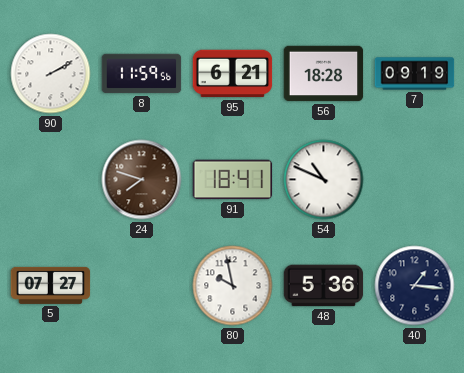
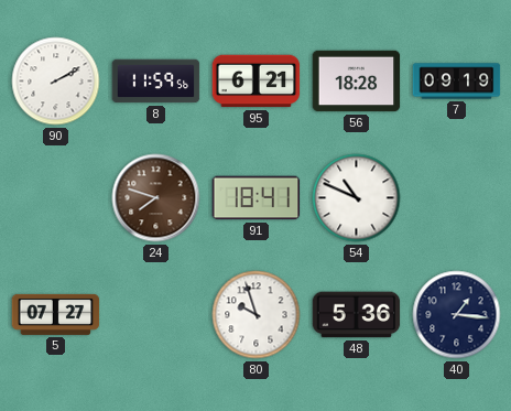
80: 9:58 -> 9:57
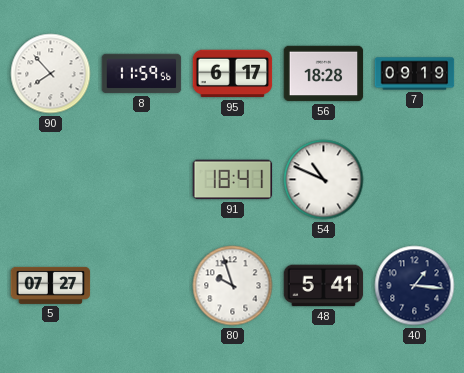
90: 2:10 -> 7:53
95: 6:21 -> 6:17
24: 7:48 -> none
48: 5:36 -> 5:41
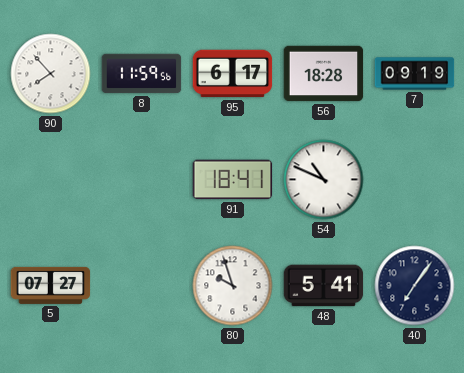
40: 1:16 -> 7:06
